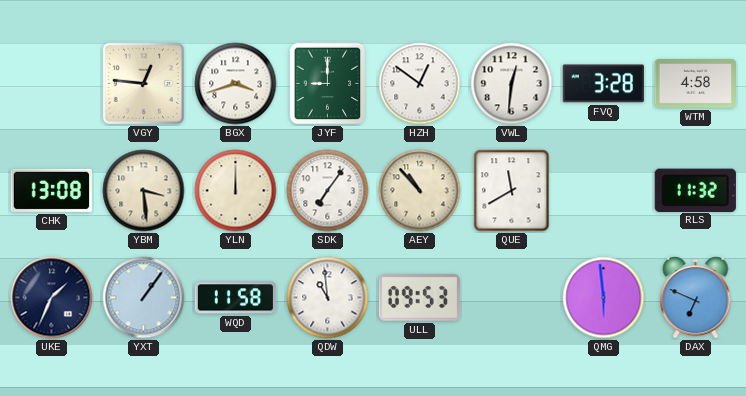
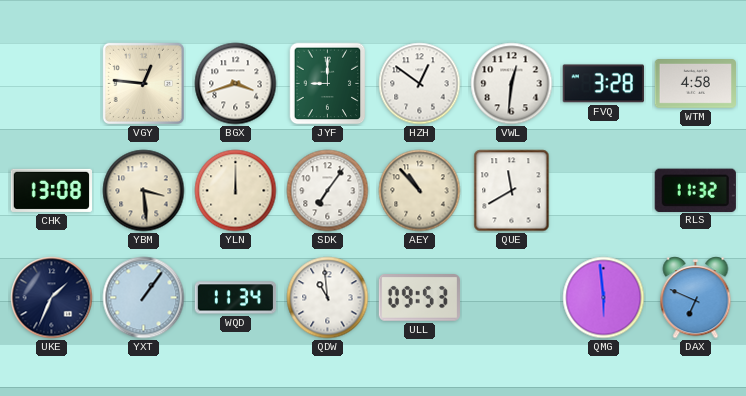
WQD: 11:58 -> 11:34
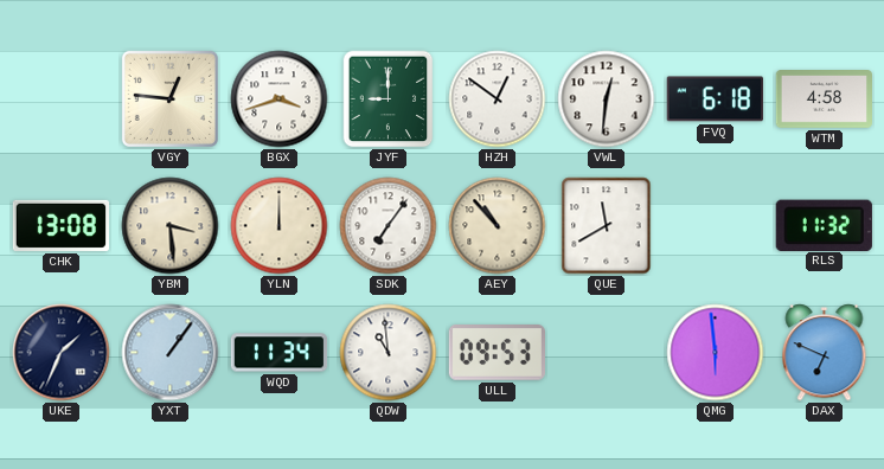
FVQ: 3:28 -> 6:18
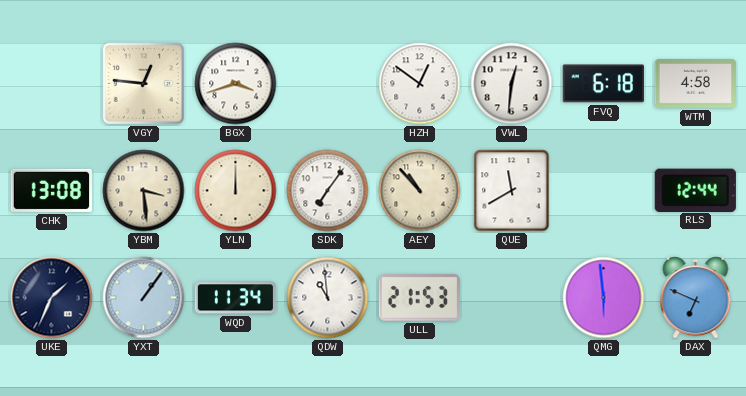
JYF: 9:00 -> none
RLS: 11:32 -> 12:44
ULL: 09:53 -> 21:53
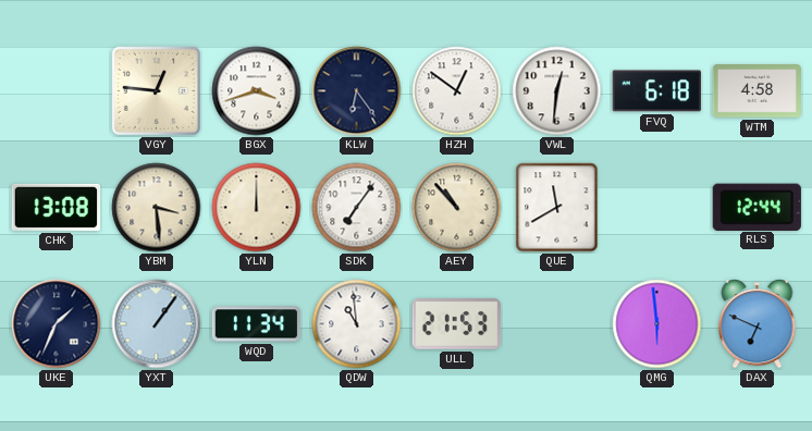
KLW: none -> 6:24
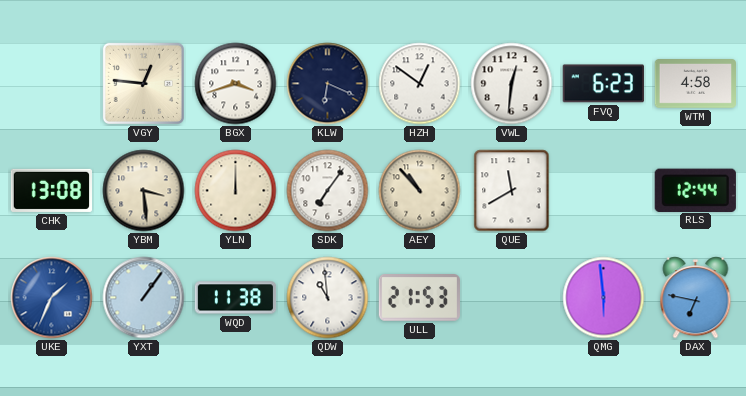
KLW: 6:24 -> 6:19
FVQ: 6:18 -> 6:23
UKE dial: navy -> blue
WQD: 11:34 -> 11:38
DAX: 6:49 -> 6:47
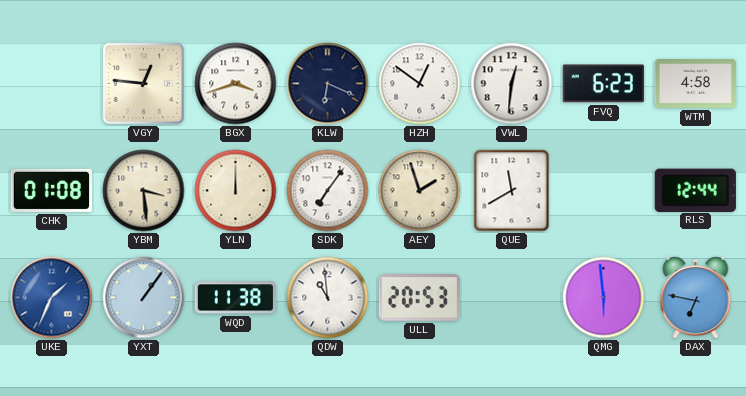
CHK: 13:08 -> 01:08
AEY: 10:53 -> 1:57
ULL: 21:53 -> 20:53
